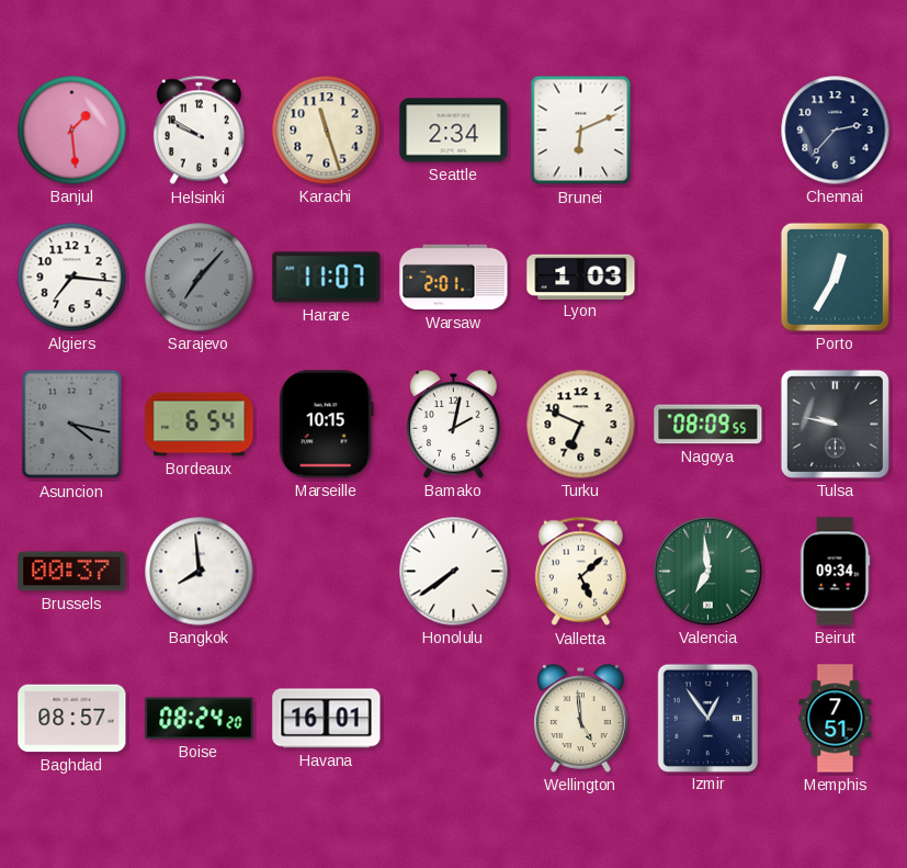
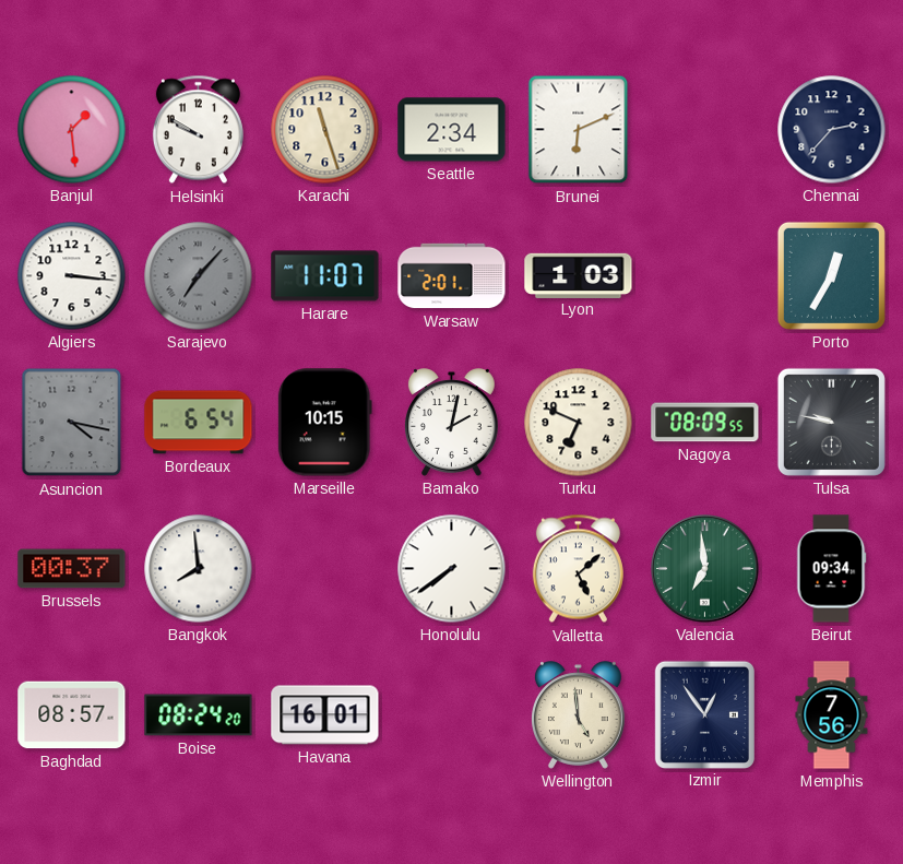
Algiers: 7:16 -> 3:16
Memphis: 7:51 -> 7:56
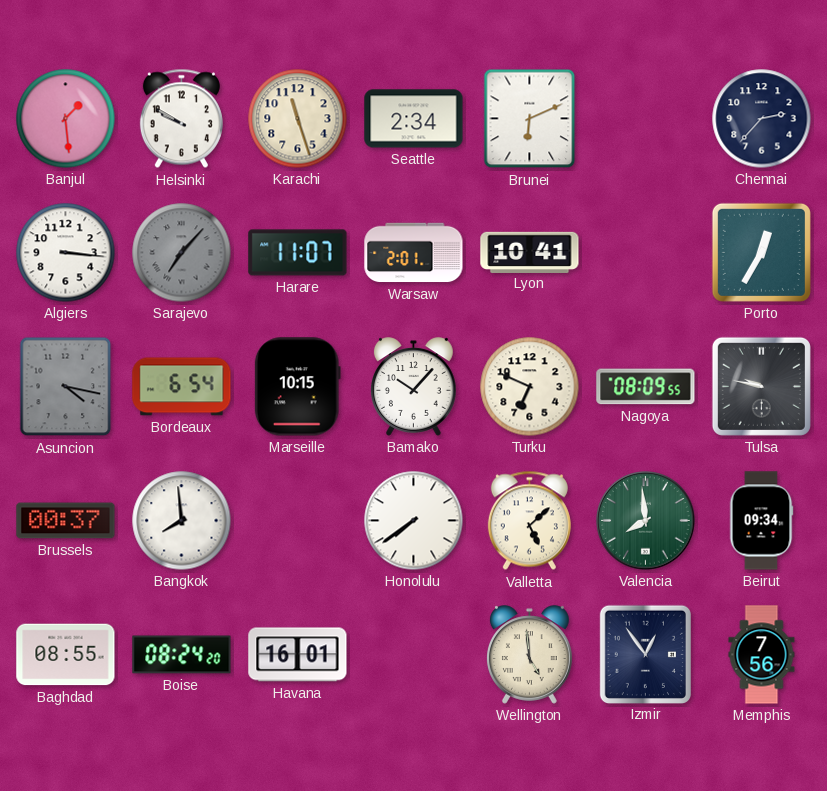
Lyon: 1:03 -> 10:41
Bamako: 2:02 -> 10:07
Valencia: 6:59 -> 7:59
Baghdad: 08:57 -> 08:55
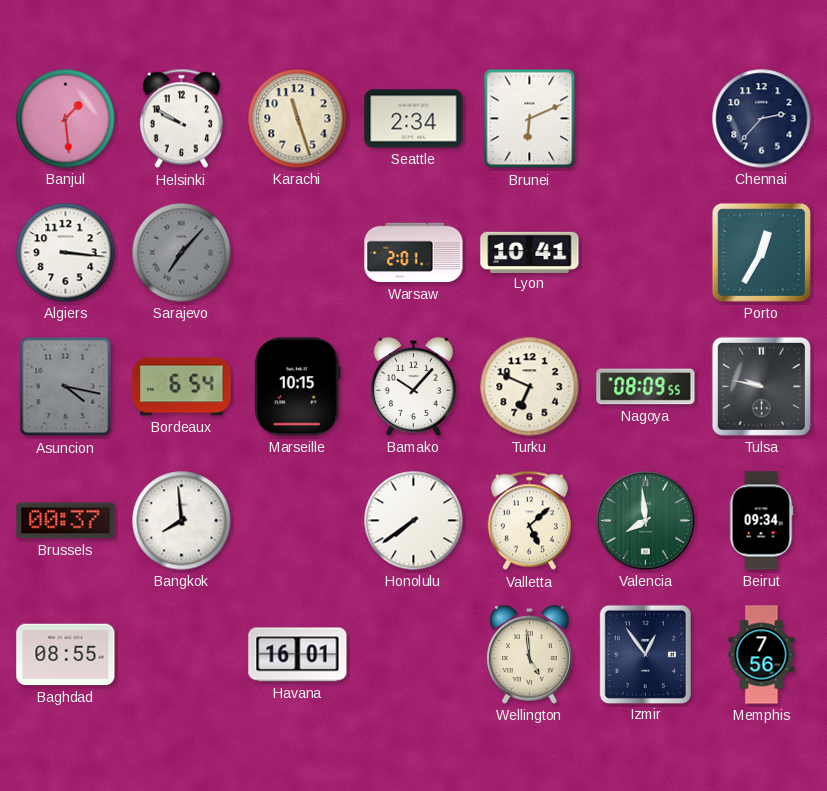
Harare: 11:07 -> none
Boise: 08:24 -> none
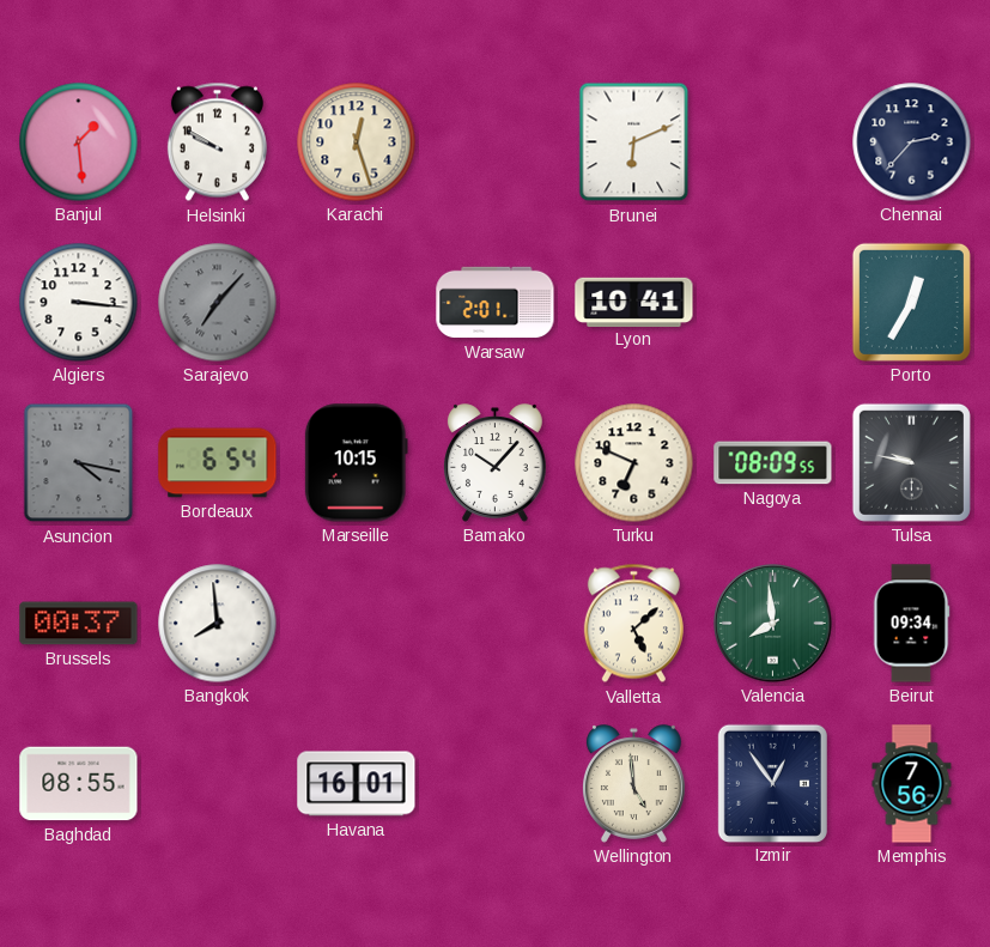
Karachi: 11:27 -> 12:27
Seattle: 2:34 -> none
Honolulu: 7:39 -> none
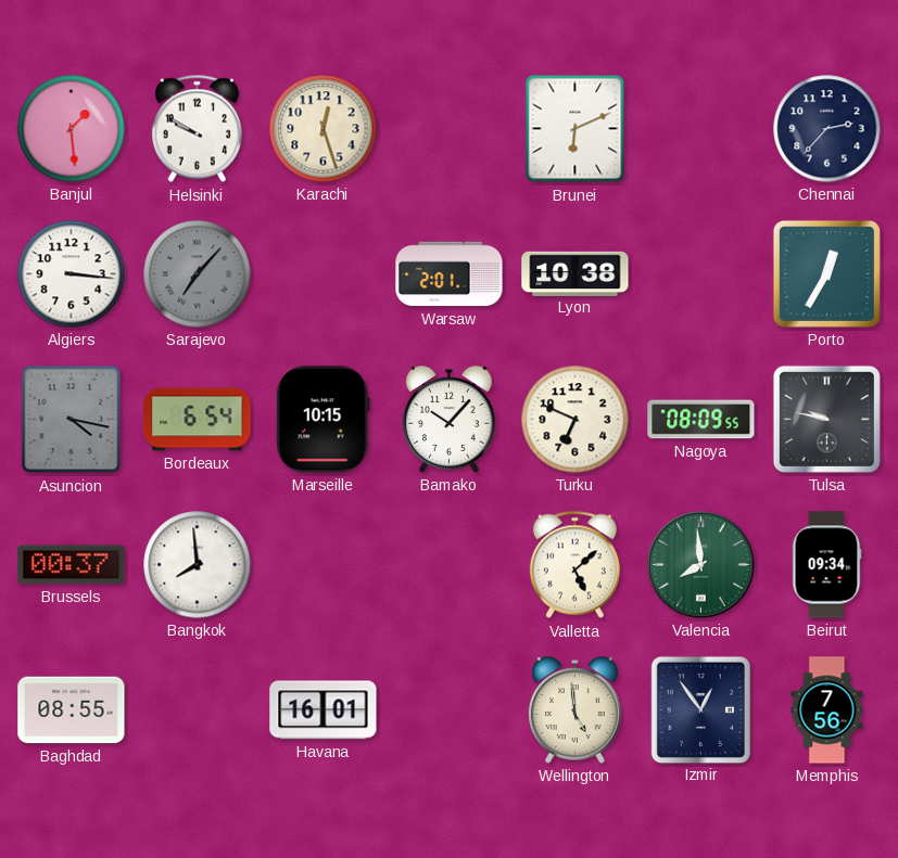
Lyon: 10:41 -> 10:38
